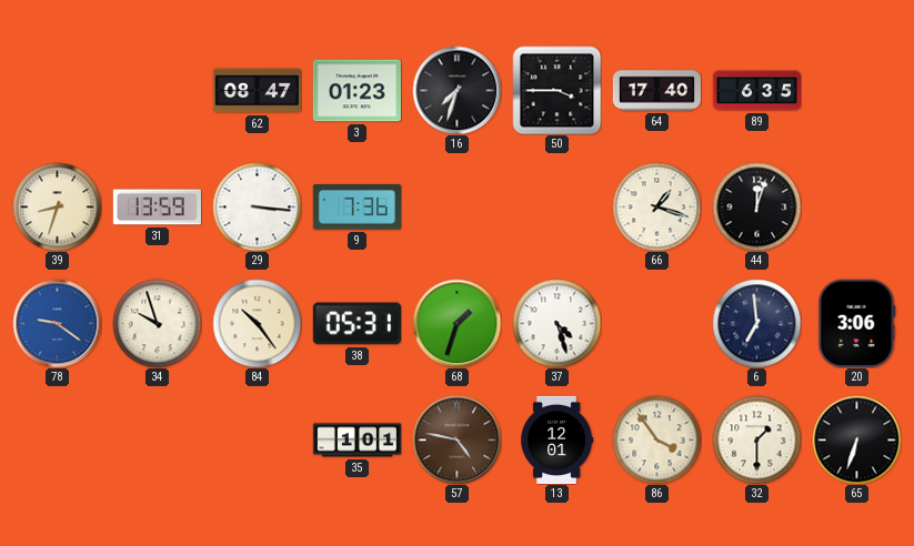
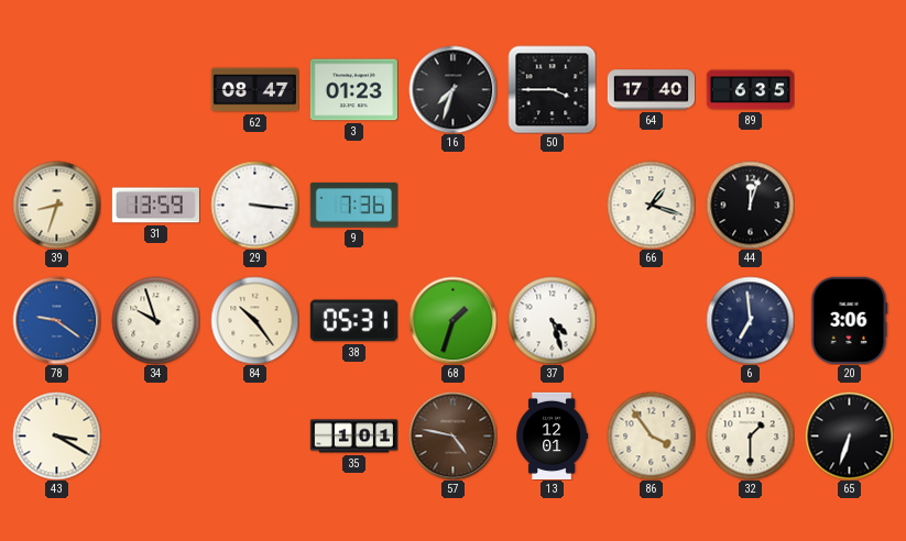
43: none -> 3:20
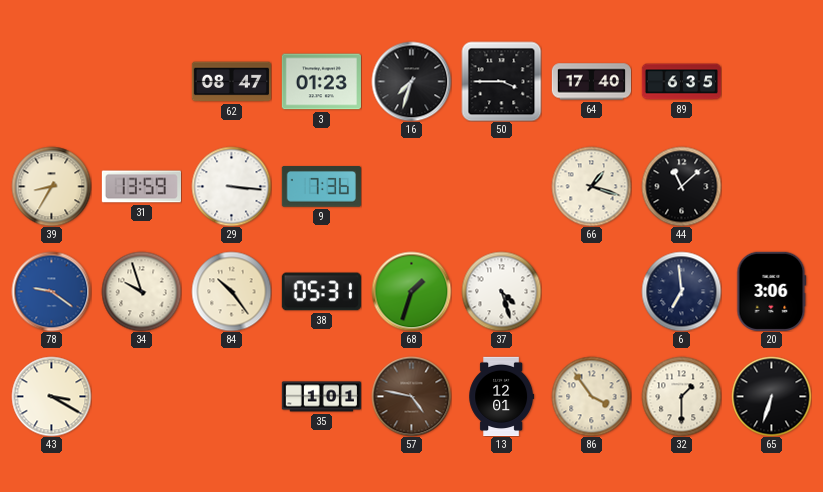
39: 8:33 -> 8:35
44: 12:03 -> 11:08
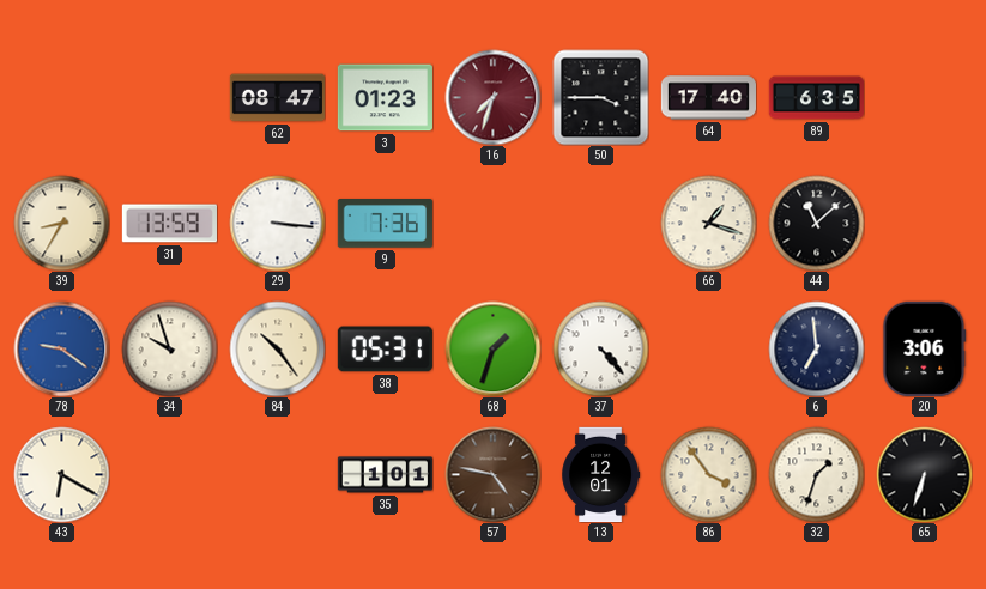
16 dial: black -> burgundy
37: 4:27 -> 4:23
43: 3:20 -> 6:20
32: 1:30 -> 1:33
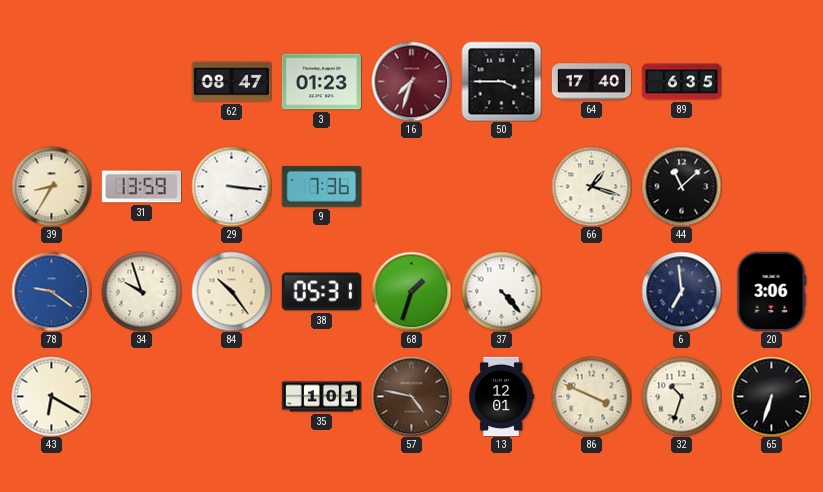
86: 3:54 -> 3:49
32: 1:33 -> 10:33
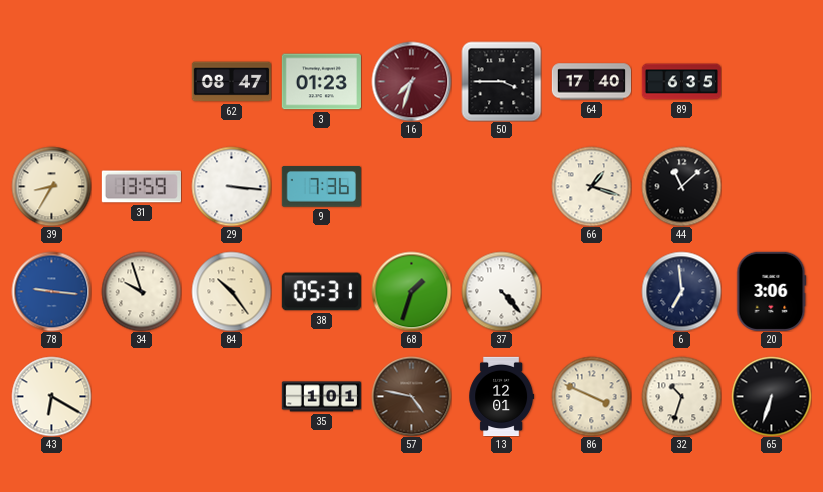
78: 9:21 -> 9:16
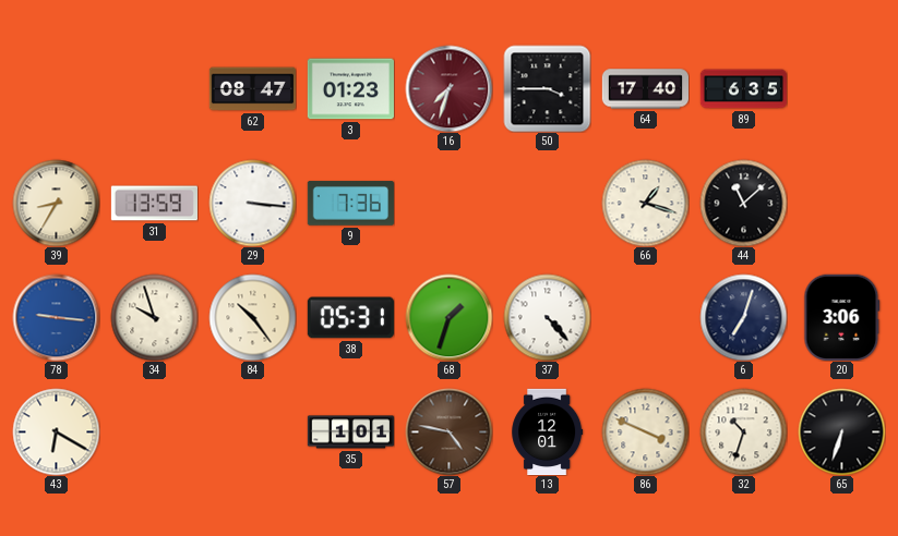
6: 6:59 -> 7:03
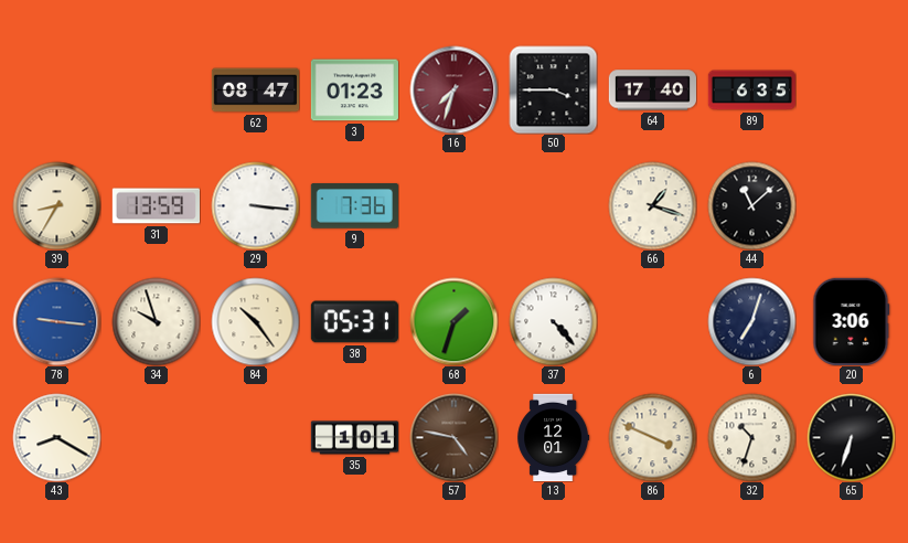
43: 6:20 -> 8:20
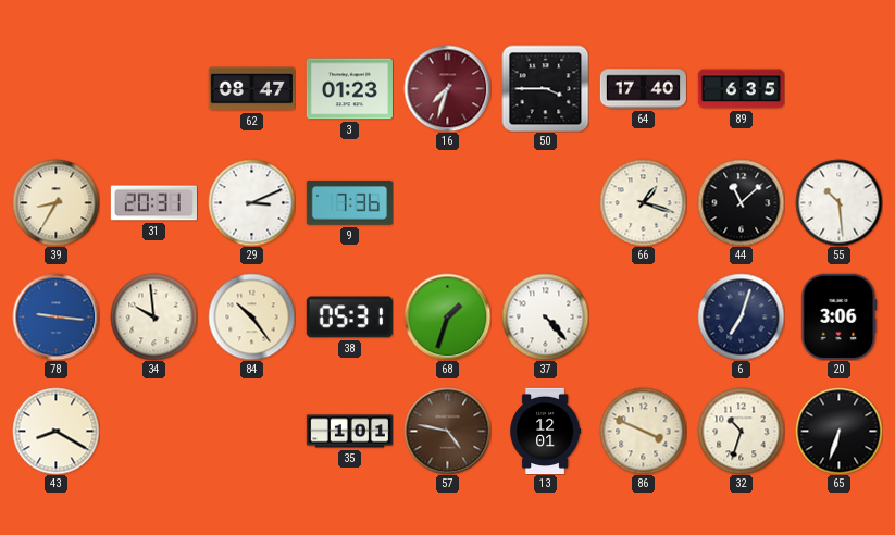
31: 13:59 -> 20:31
29: 3:16 -> 3:11
55: none -> 10:29
34: 9:57 -> 9:59
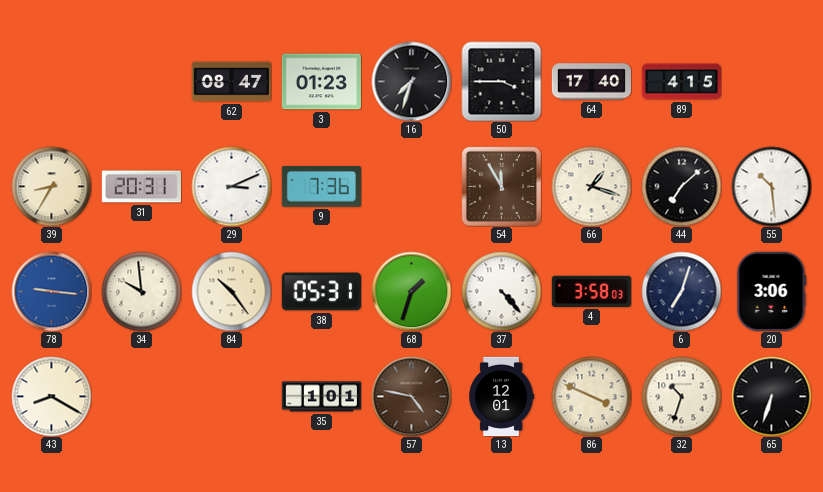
16 dial: burgundy -> black
89: 6:35 -> 4:15
54: none -> 11:55
44: 11:08 -> 7:08
4: none -> 3:58
